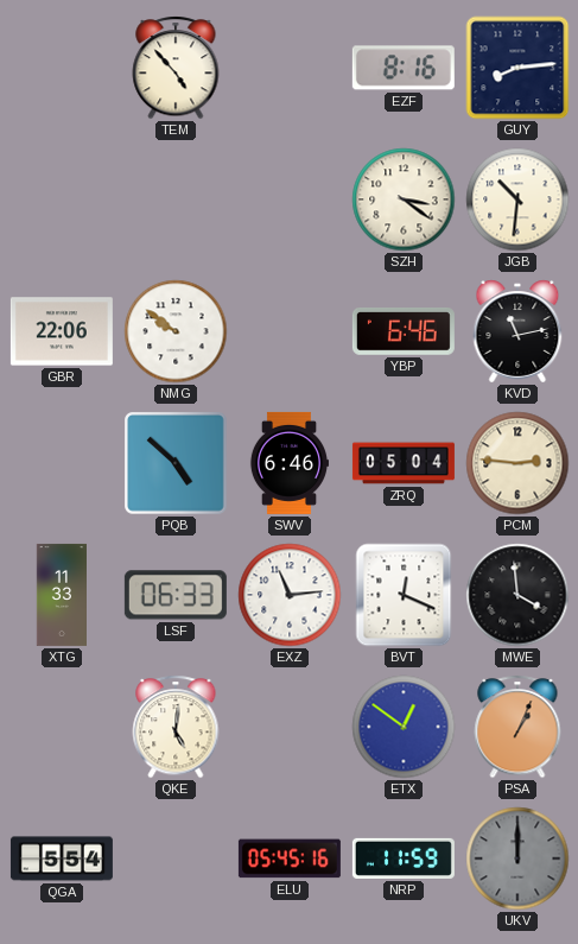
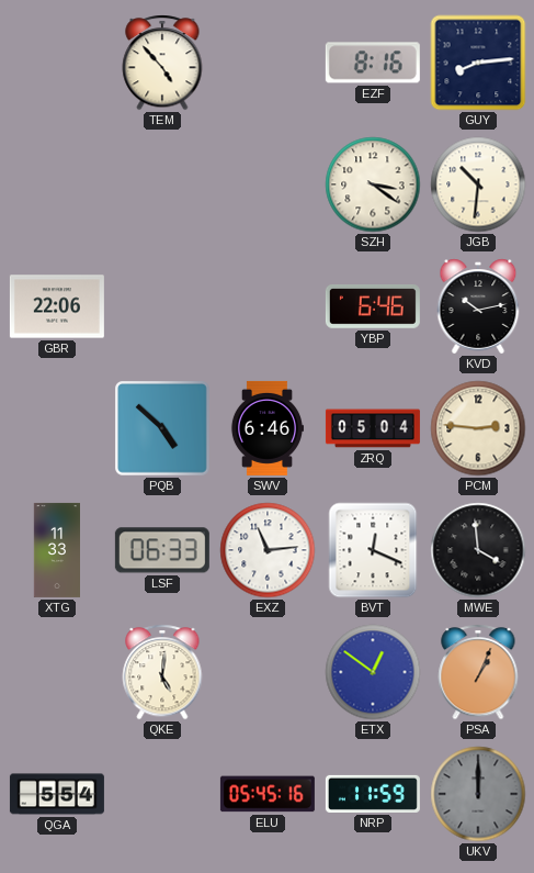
NMG: 9:51 -> none
KVD: 11:13 -> 10:13
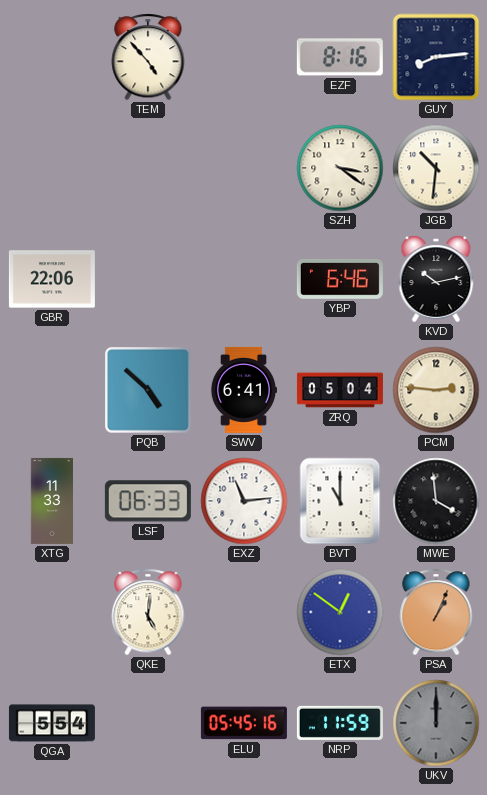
SWV: 6:46 -> 6:41
BVT: 12:19 -> 11:00
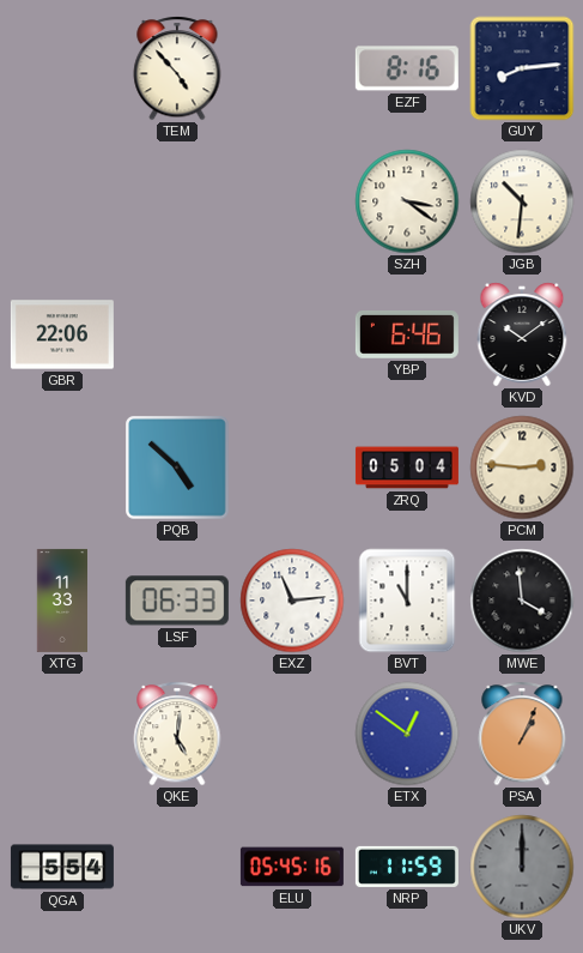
KVD: 10:13 -> 10:09
SWV: 6:41 -> none
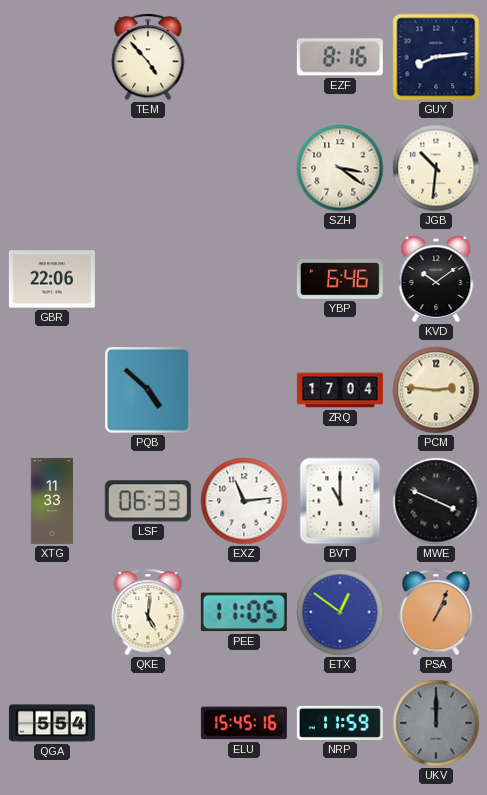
ZRQ: 05:04 -> 17:04
MWE: 3:59 -> 3:49
PEE: none -> 11:05
ELU: 05:45 -> 15:45
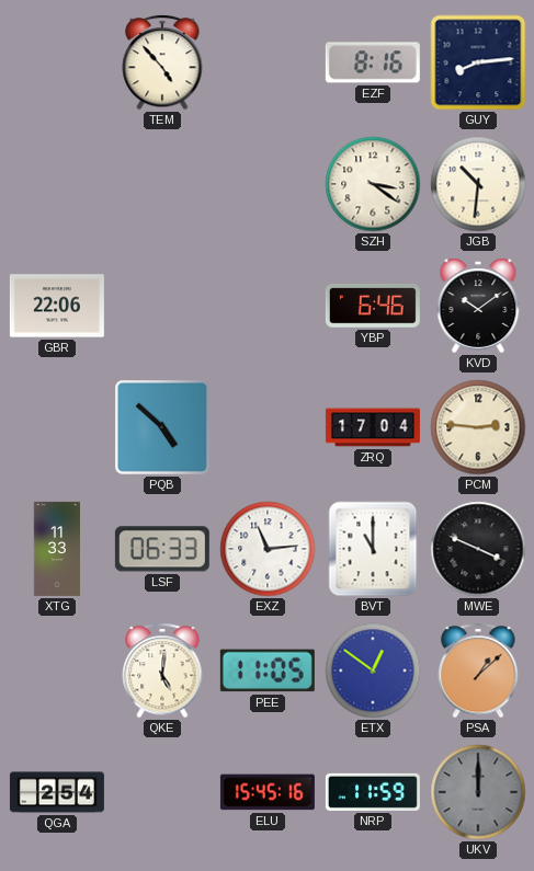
PSA: 1:04 -> 1:08
QGA: 5:54 -> 2:54
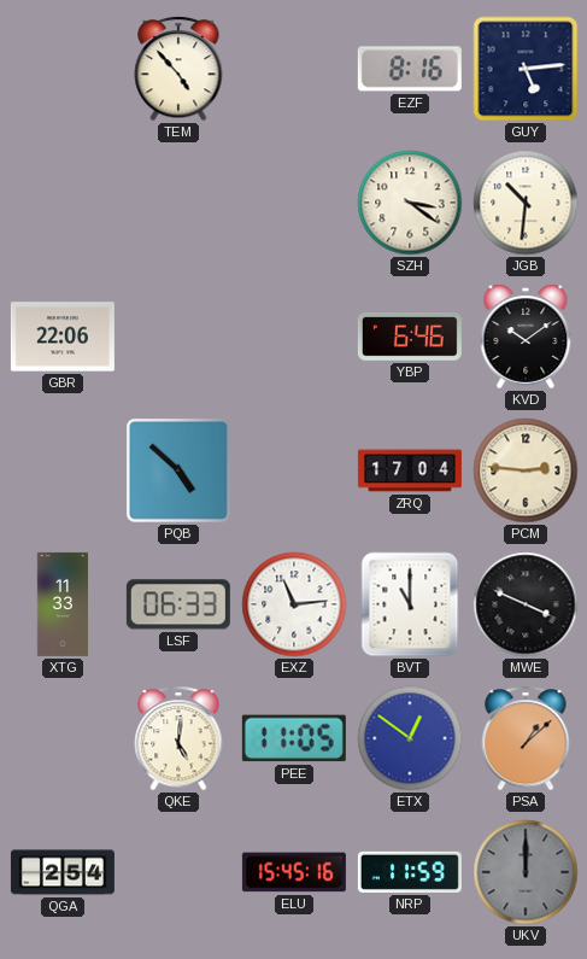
GUY: 8:14 -> 5:14
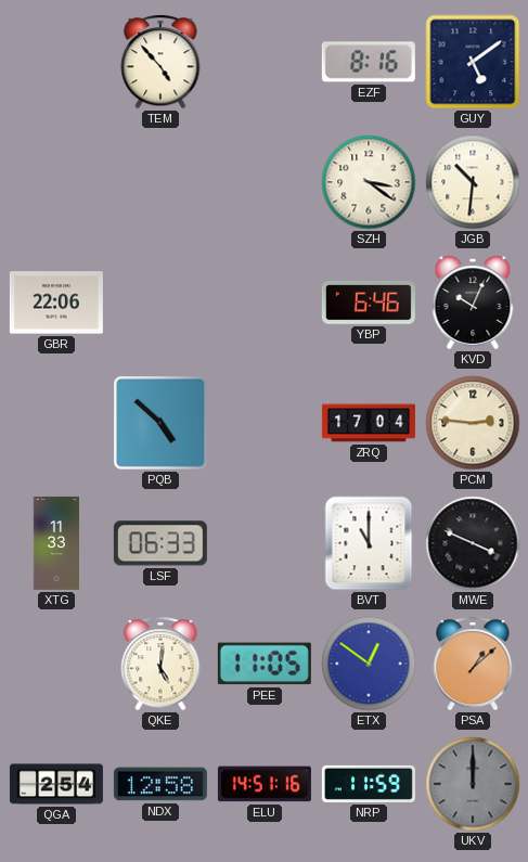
GUY: 5:14 -> 5:09
KVD: 10:09 -> 10:04
EXZ: 11:14 -> none
NDX: none -> 12:58
ELU: 15:45 -> 14:51
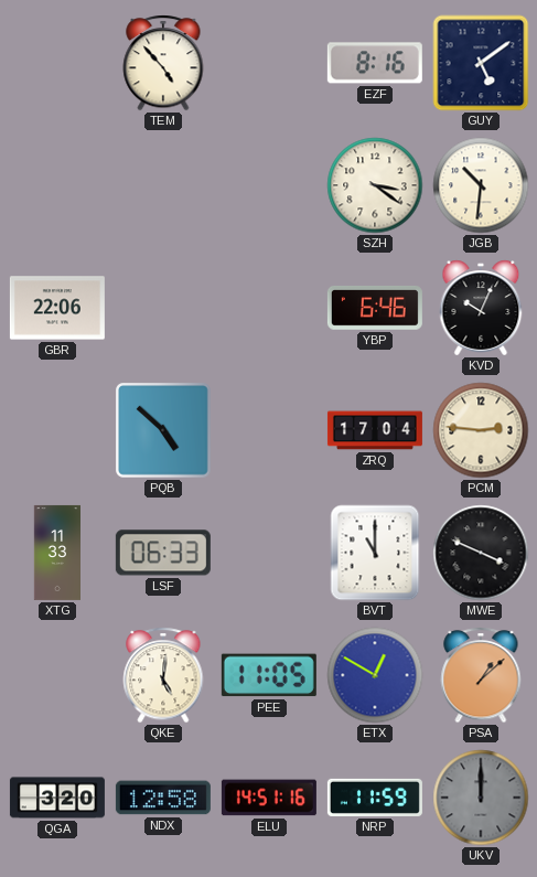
ETX: 12:51 -> 12:50
QGA: 2:54 -> 3:20
